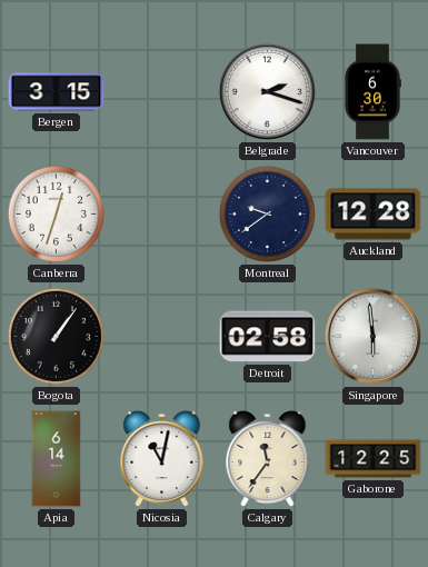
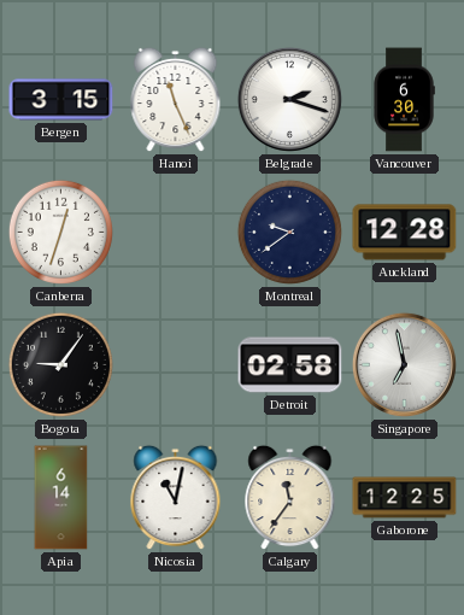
Hanoi: none -> 11:26
Bogota: 1:06 -> 9:06
Singapore: 5:59 -> 6:58
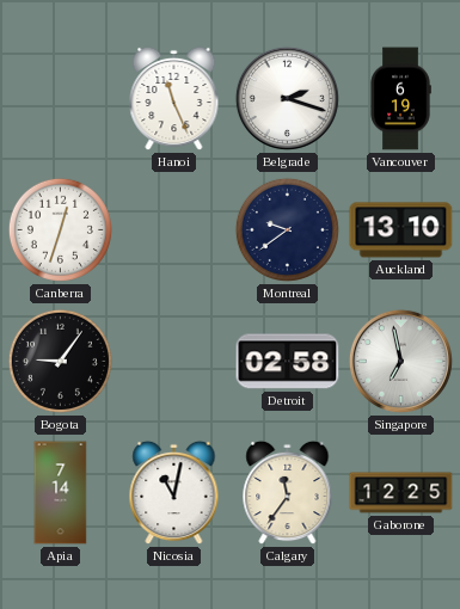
Bergen: 3:15 -> none
Vancouver: 6:30 -> 6:19
Auckland: 12:28 -> 13:10
Apia: 6:14 -> 7:14
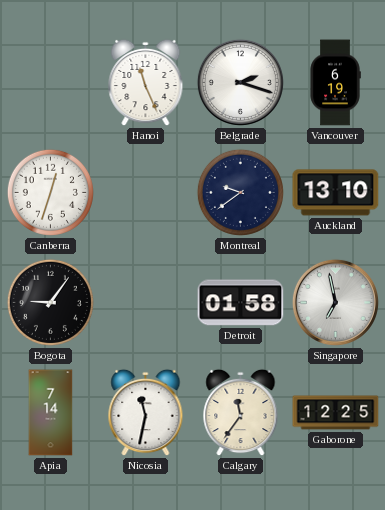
Detroit: 02:58 -> 01:58
Nicosia: 11:02 -> 11:32
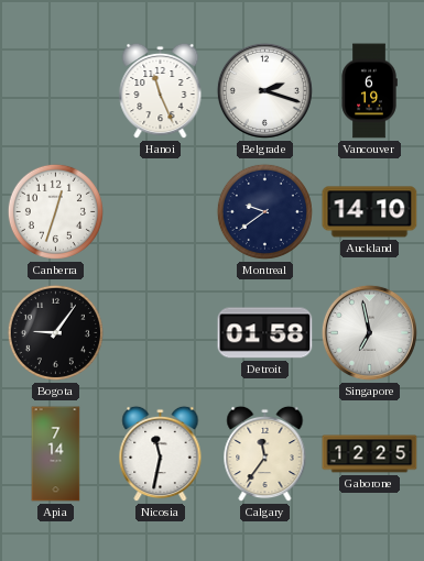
Auckland: 13:10 -> 14:10
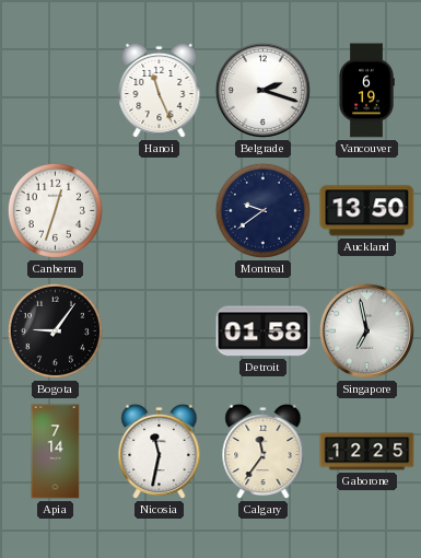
Auckland: 14:10 -> 13:50
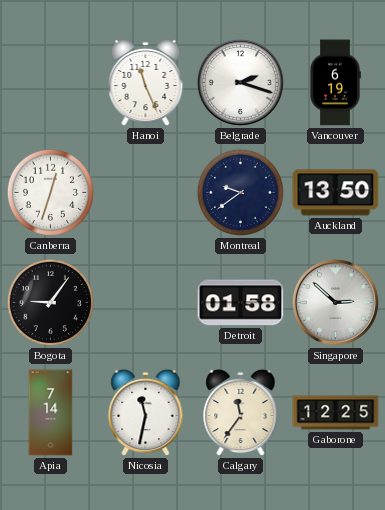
Singapore: 6:58 -> 2:52
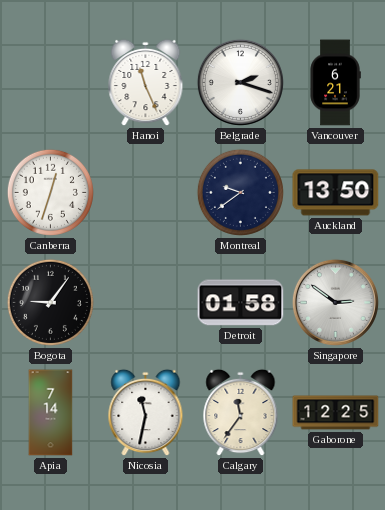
Vancouver: 6:19 -> 6:21
Singapore: 2:52 -> 2:51
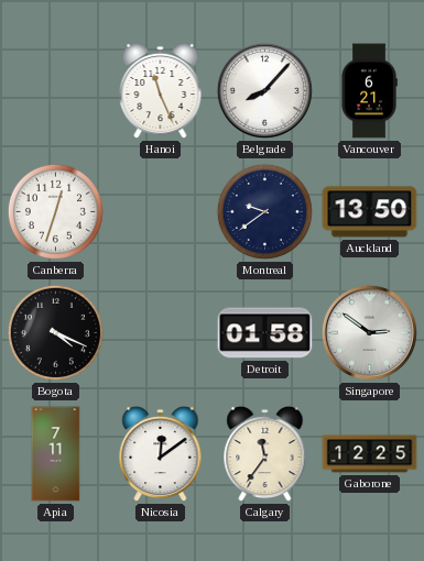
Belgrade: 2:18 -> 8:07
Bogota: 9:06 -> 4:19
Apia: 7:14 -> 7:11
Nicosia: 11:32 -> 12:09
